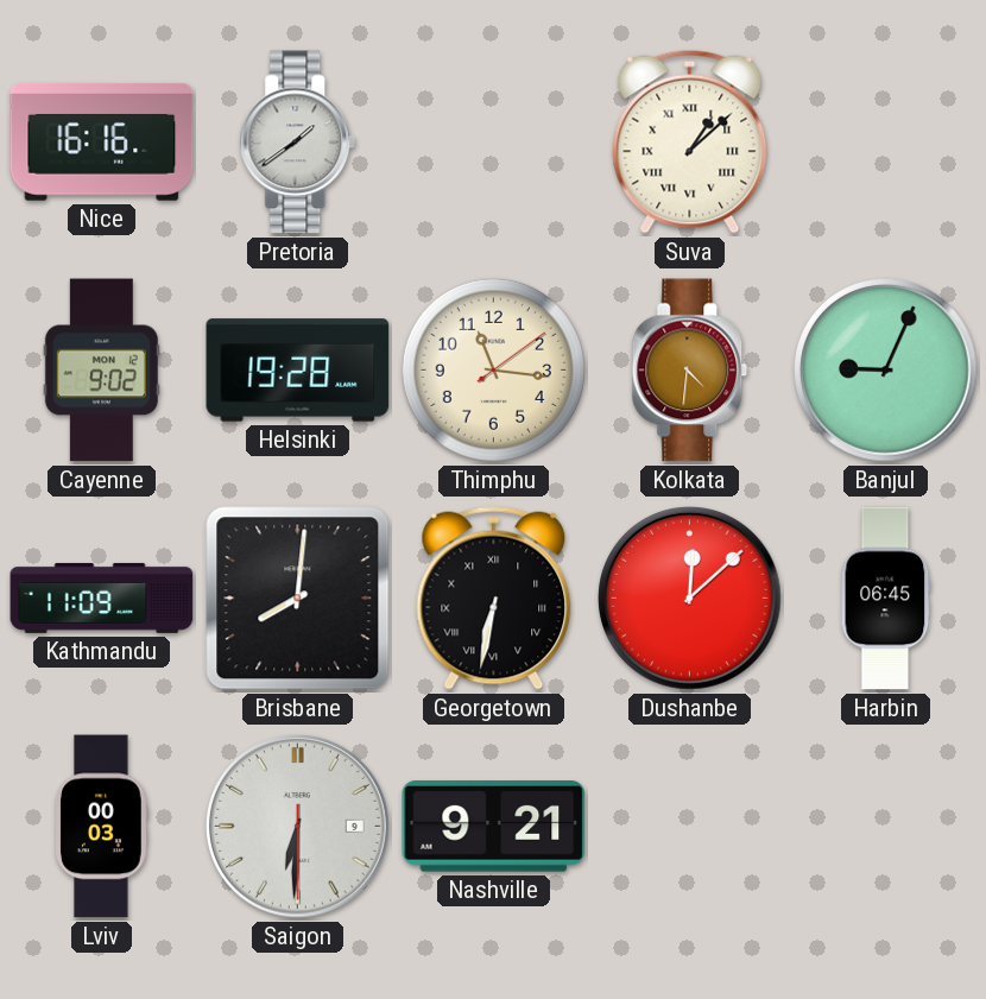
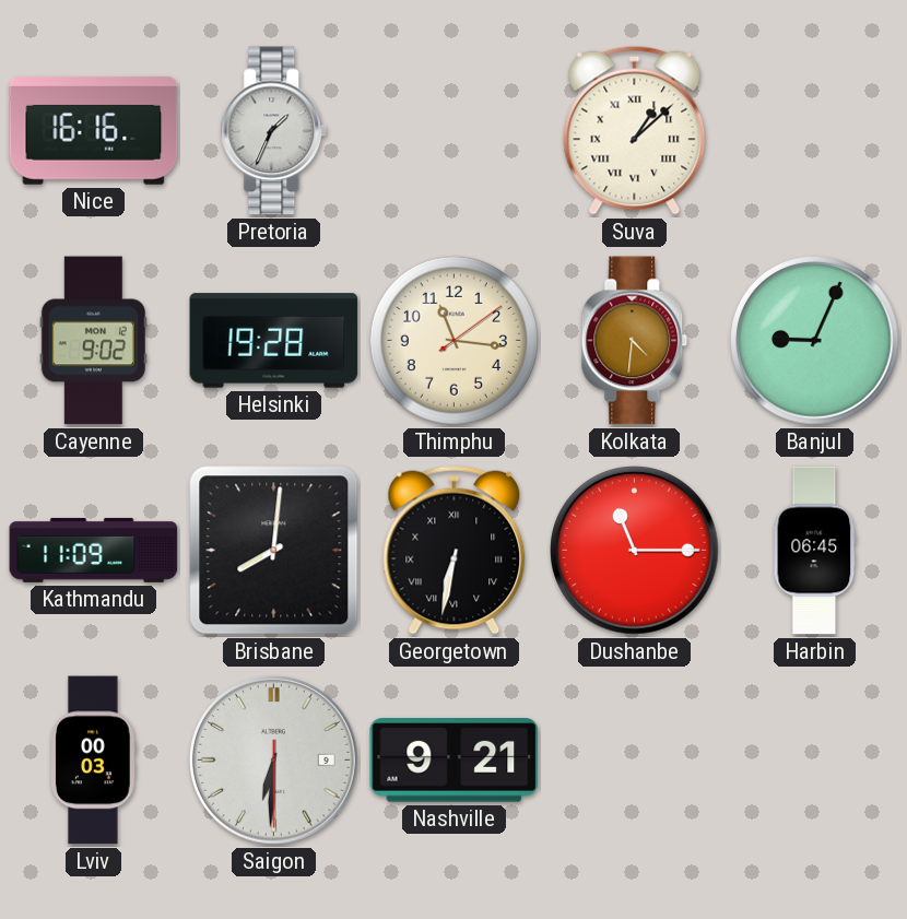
Pretoria: 1:39 -> 1:34
Dushanbe: 12:08 -> 11:15
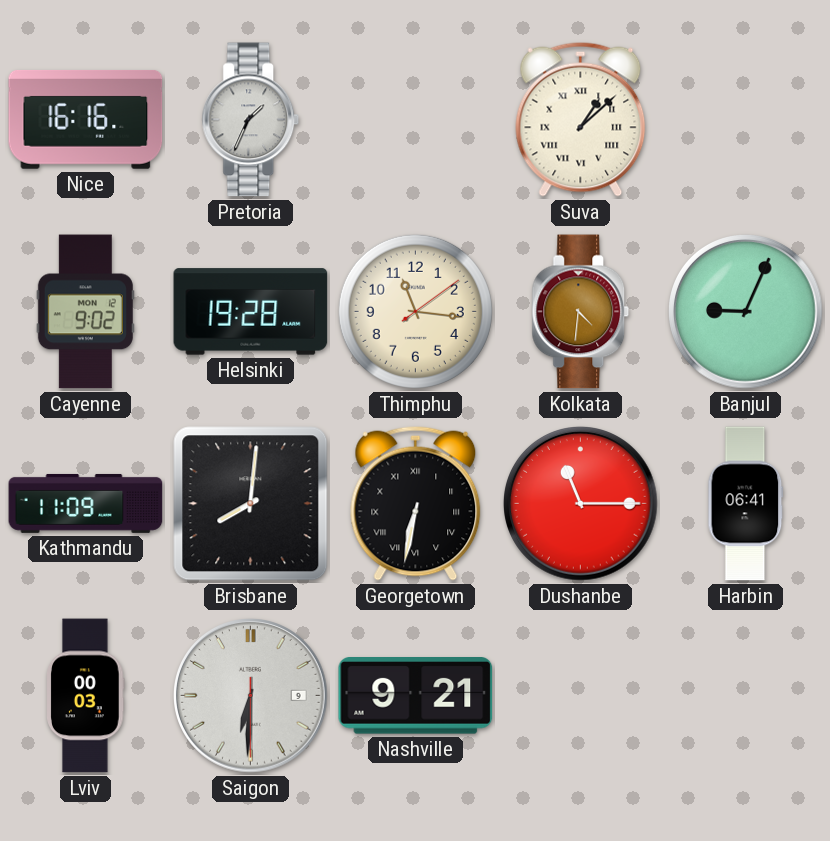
Harbin: 06:45 -> 06:41
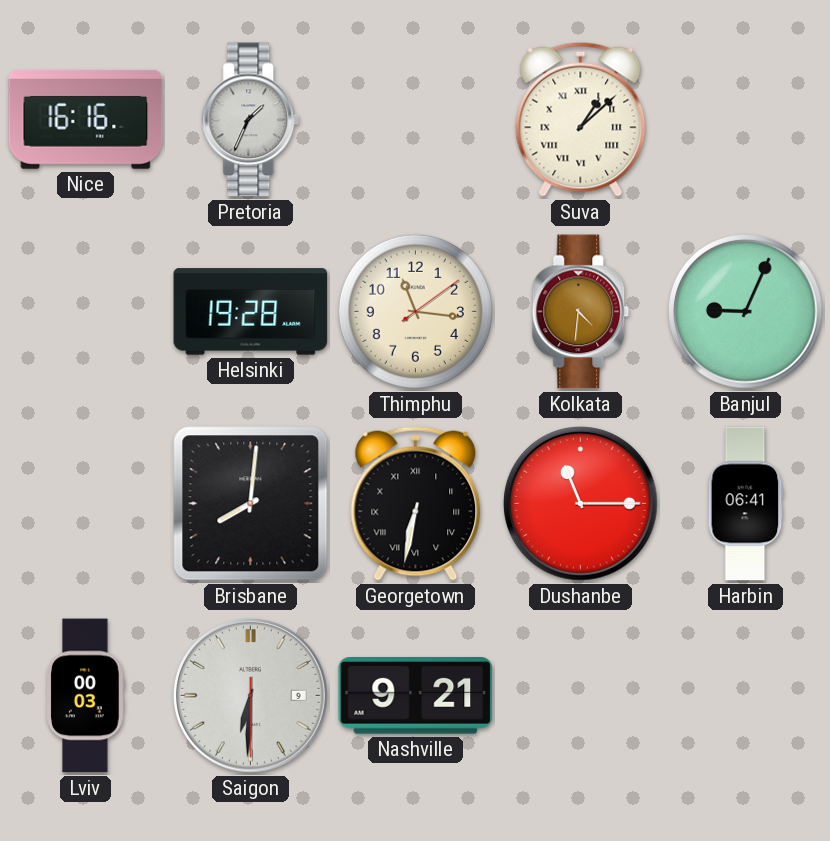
Cayenne: 9:02 -> none
Kathmandu: 11:09 -> none
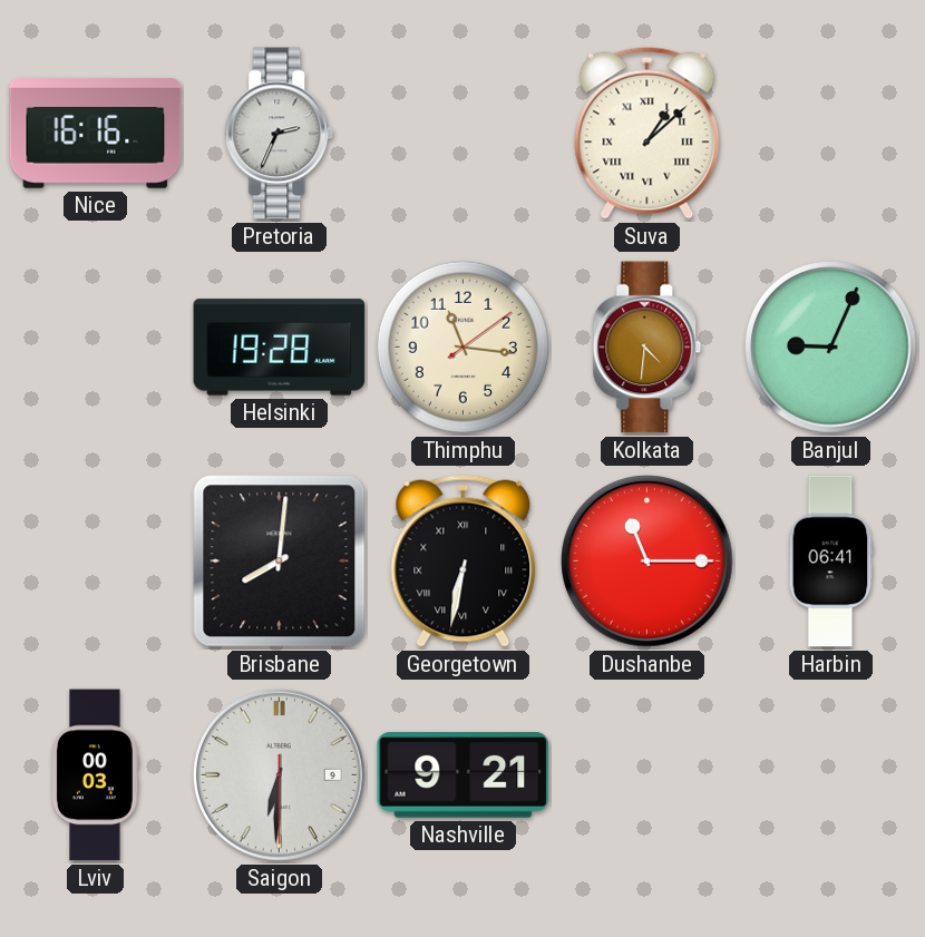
Pretoria: 1:34 -> 2:34
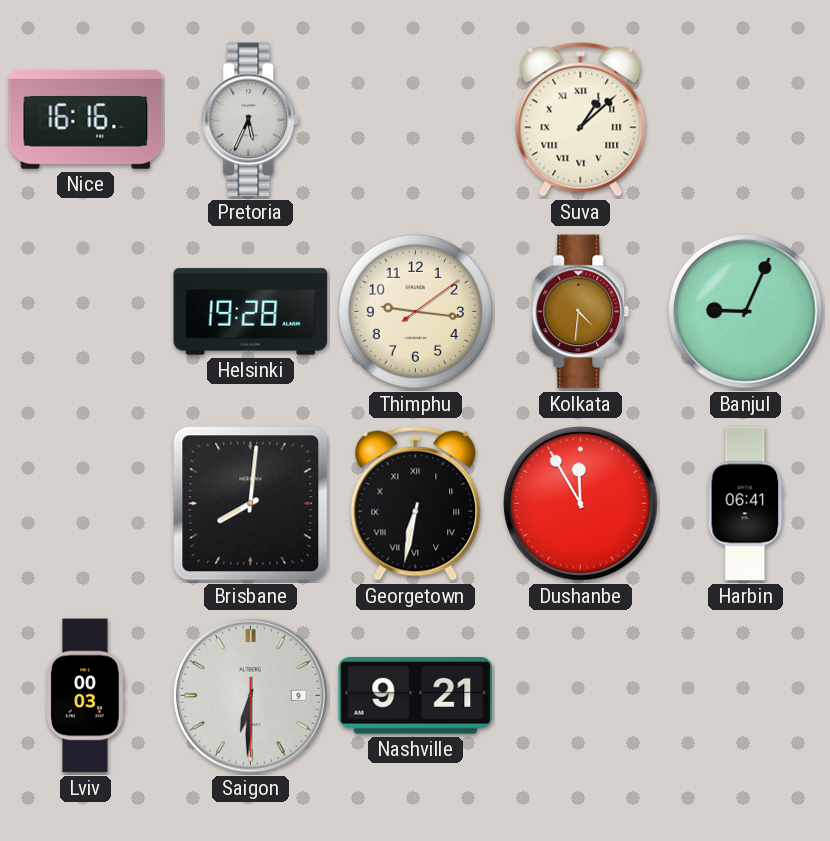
Pretoria: 2:34 -> 5:34
Thimphu: 11:16 -> 9:16
Dushanbe: 11:15 -> 11:55
